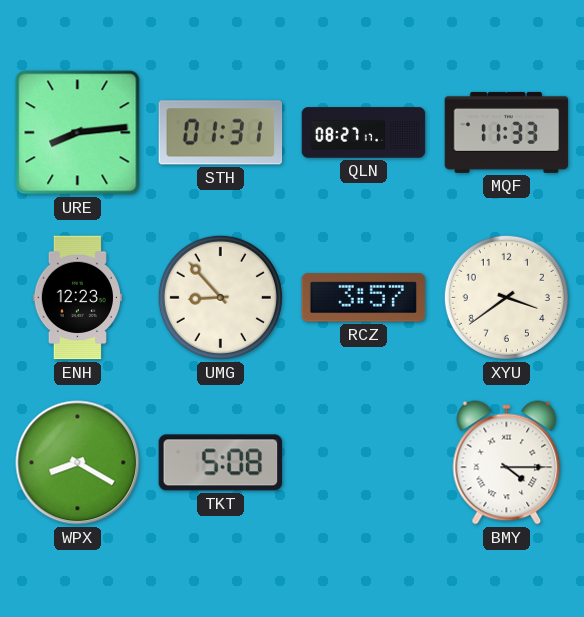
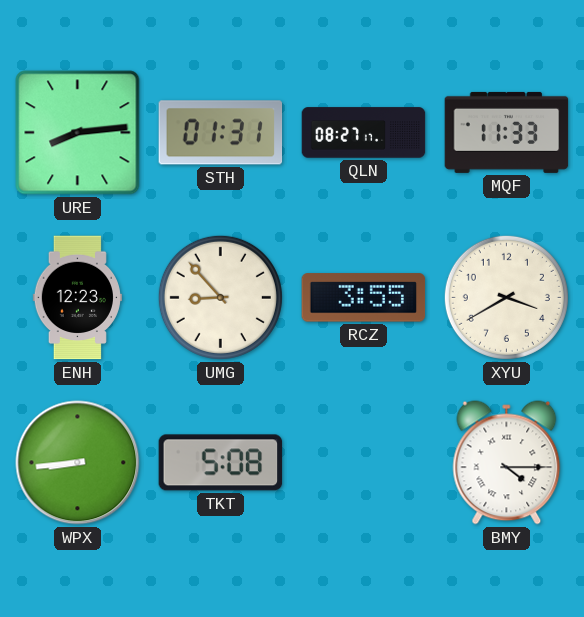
RCZ: 3:57 -> 3:55
XYU: 3:39 -> 3:40
WPX: 8:20 -> 8:44
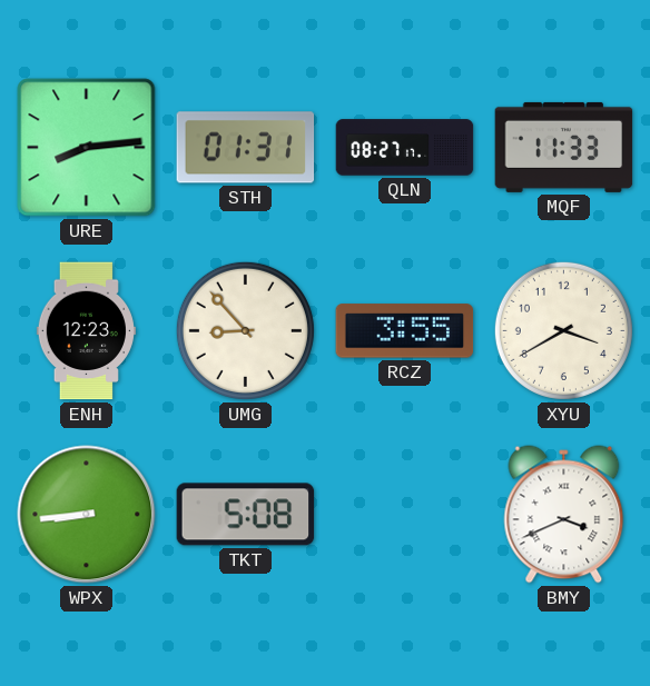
BMY: 4:15 -> 3:41
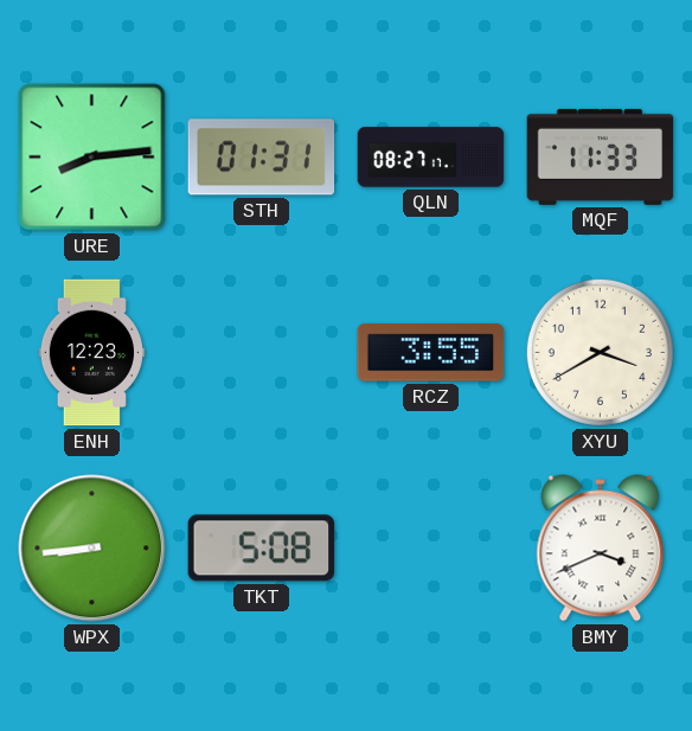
UMG: 8:53 -> none
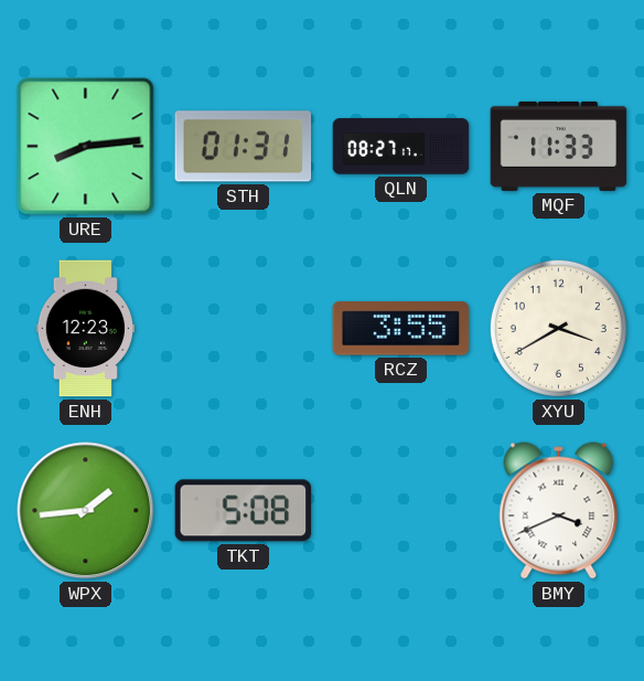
WPX: 8:44 -> 1:44
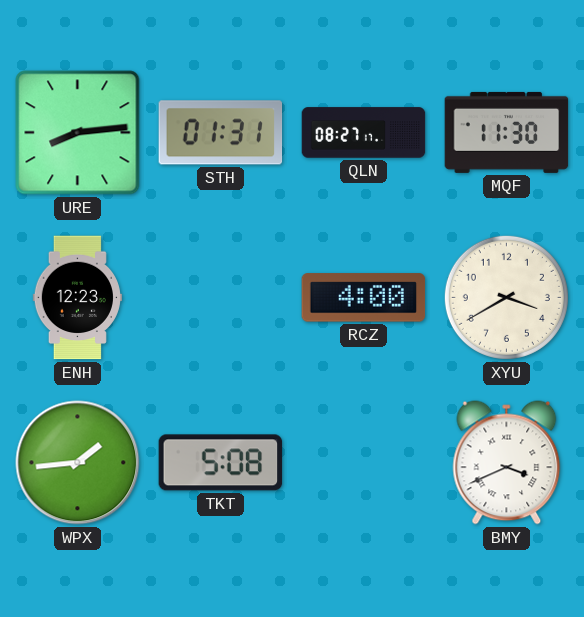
MQF: 11:33 -> 11:30
RCZ: 3:55 -> 4:00
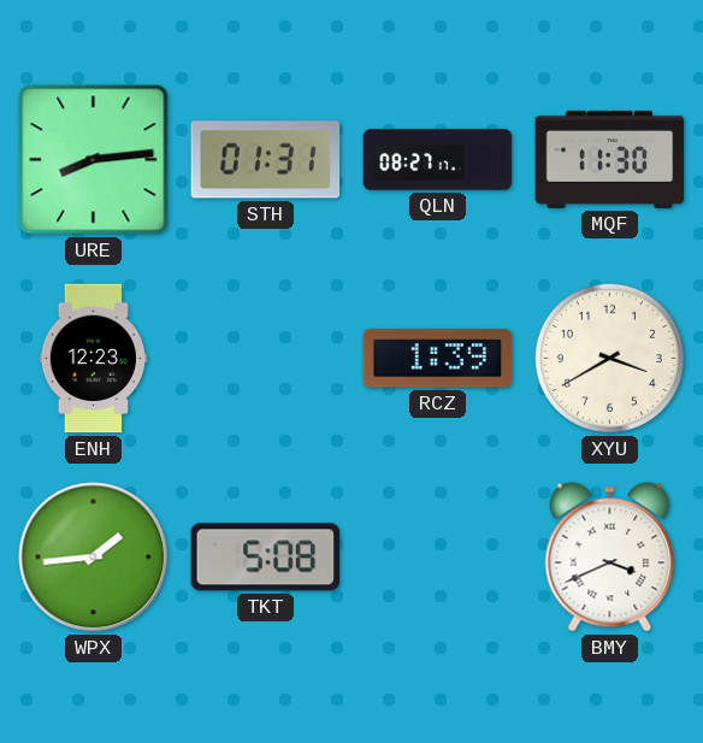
RCZ: 4:00 -> 1:39
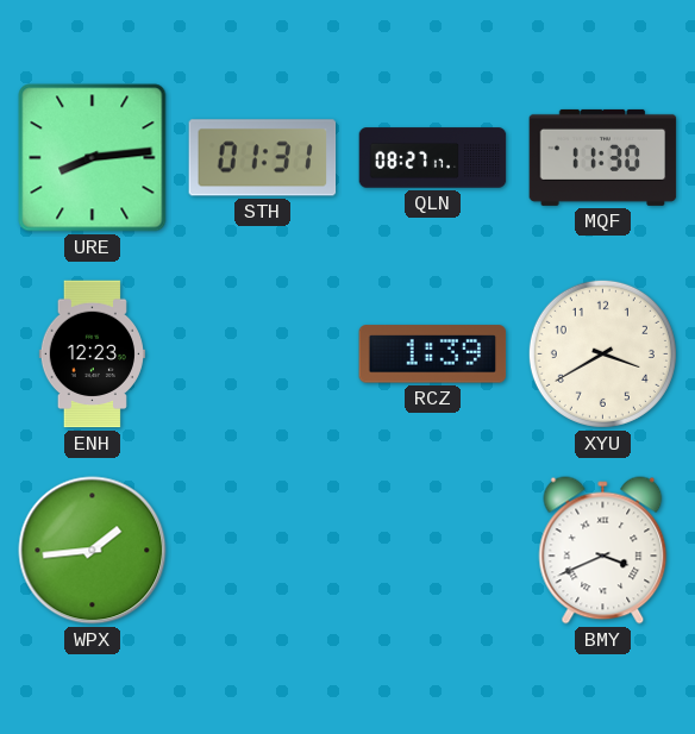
TKT: 5:08 -> none
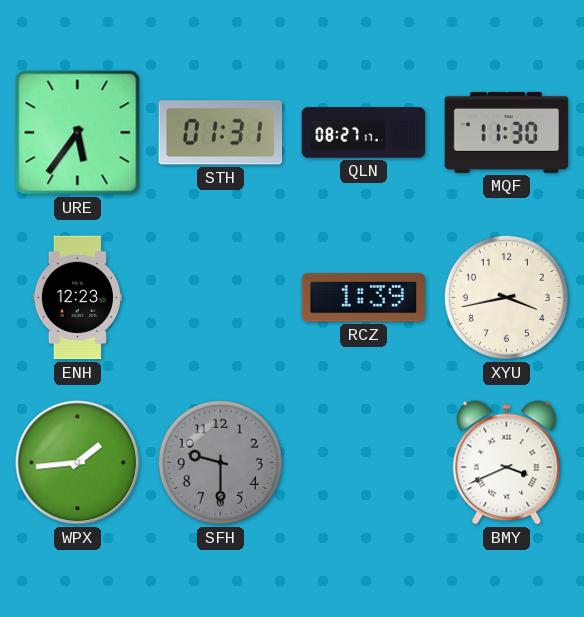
URE: 8:14 -> 5:36
XYU: 3:40 -> 3:43
SFH: none -> 9:30
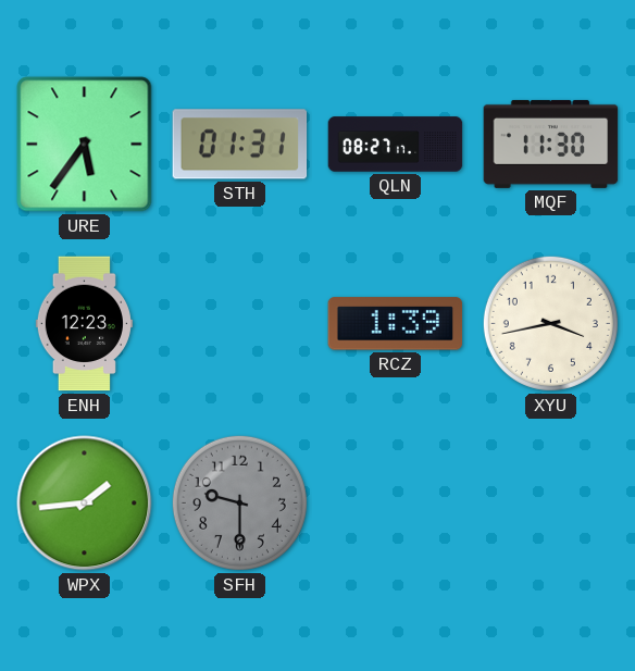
BMY: 3:41 -> none
